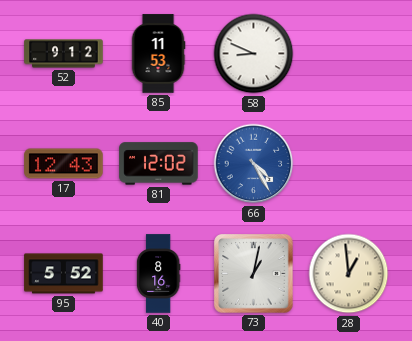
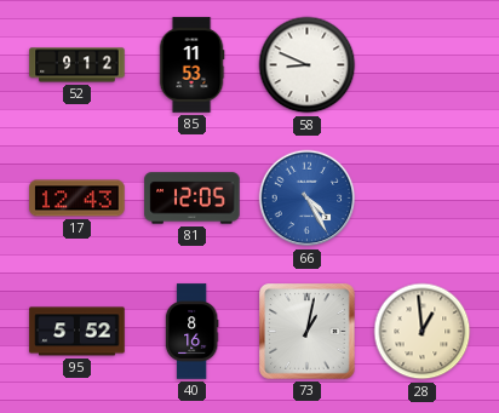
81: 12:02 -> 12:05
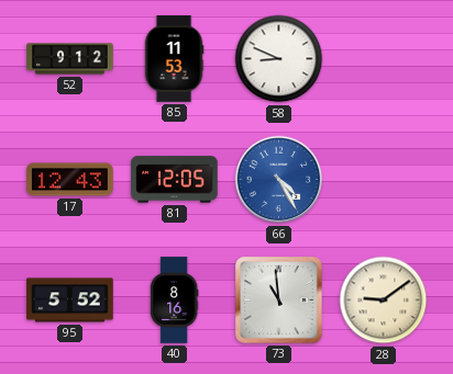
73: 1:02 -> 10:59
28: 12:59 -> 9:09
